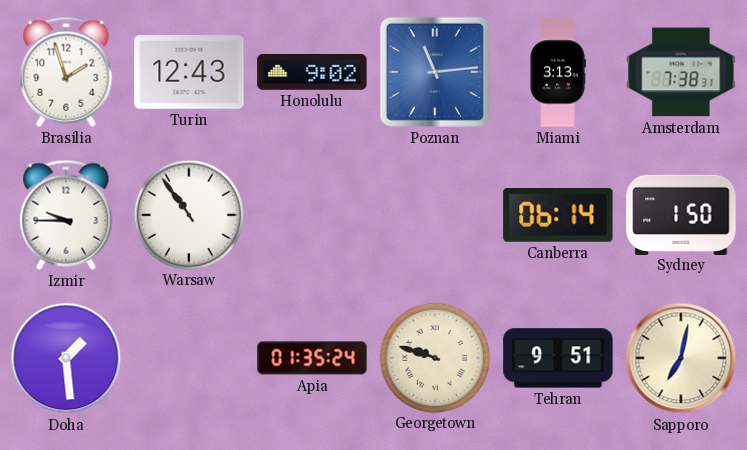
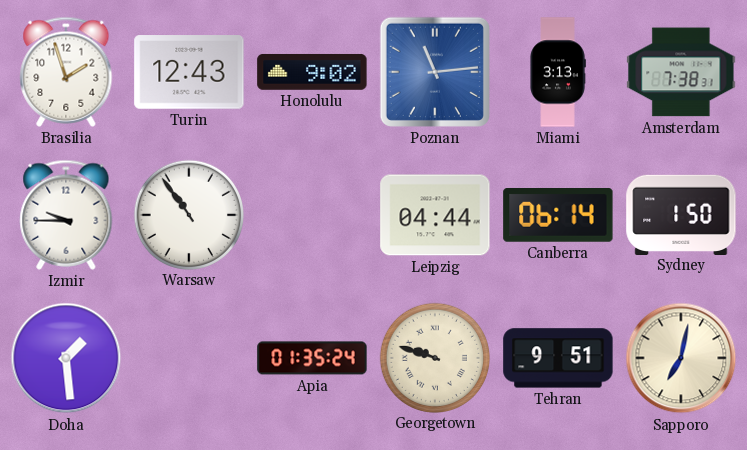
Leipzig: none -> 04:44
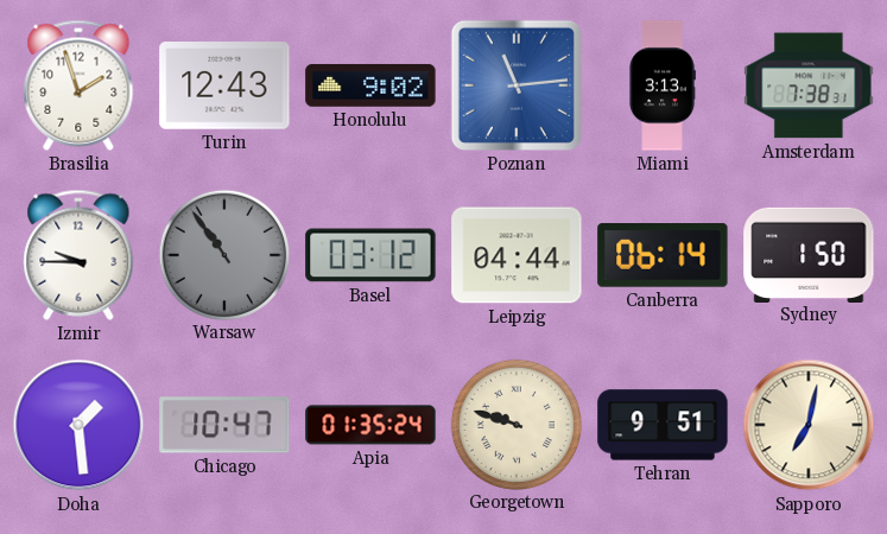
Warsaw dial: white -> grey
Basel: none -> 03:12
Chicago: none -> 10:47
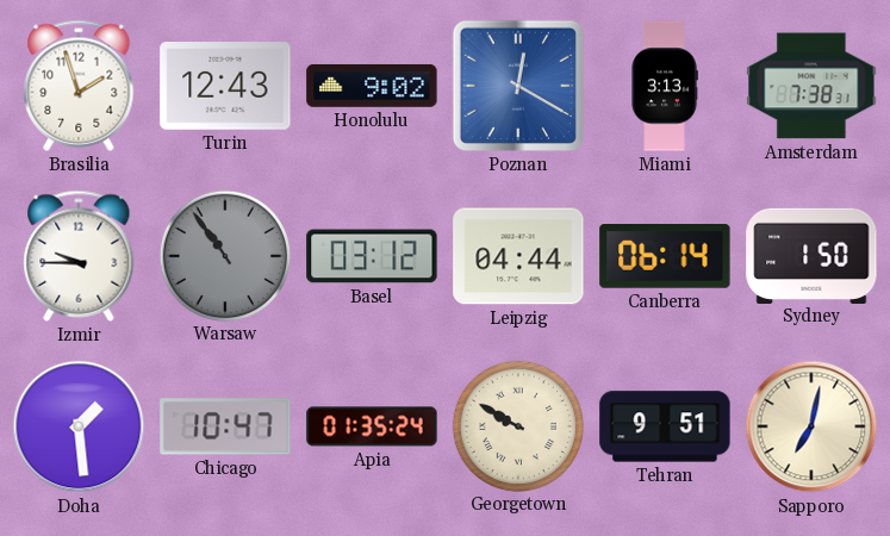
Poznan: 11:14 -> 12:20
Georgetown: 9:48 -> 9:50
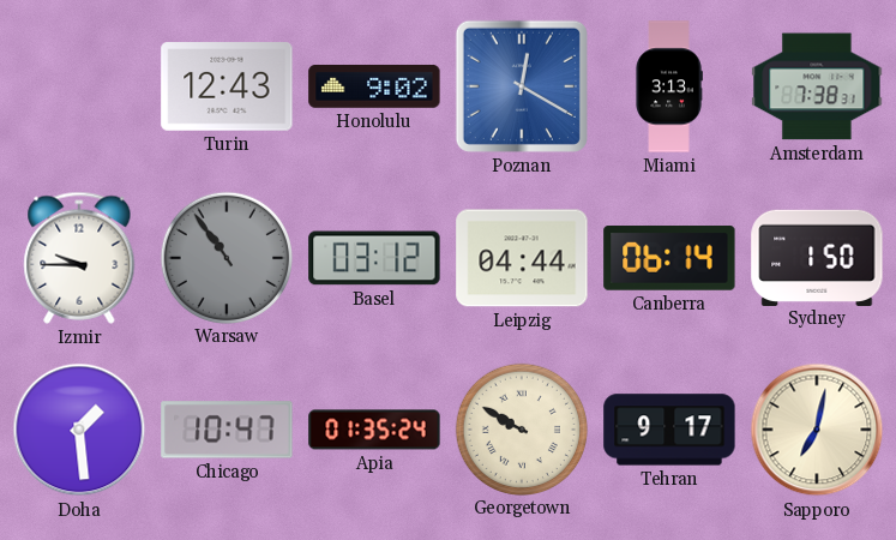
Brasilia: 1:57 -> none
Tehran: 9:51 -> 9:17
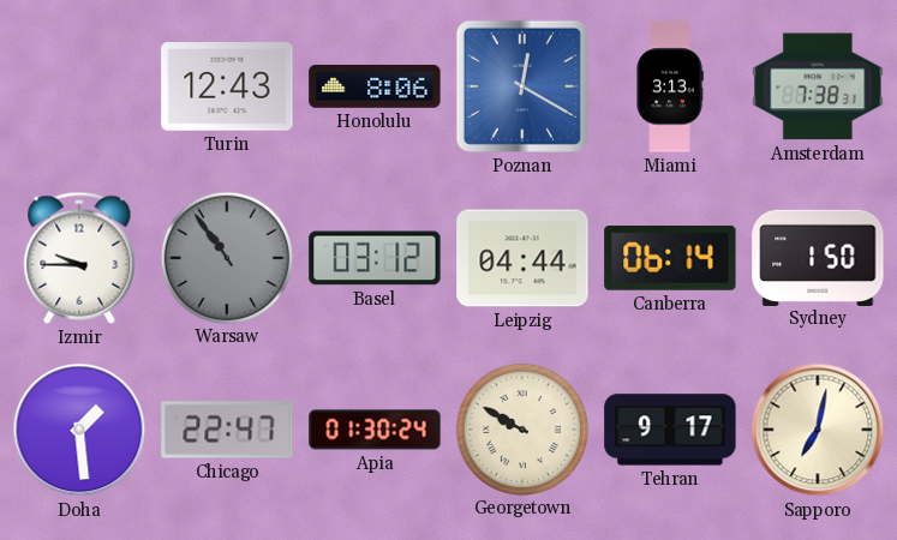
Honolulu: 9:02 -> 8:06
Chicago: 10:47 -> 22:47
Apia: 01:35 -> 01:30
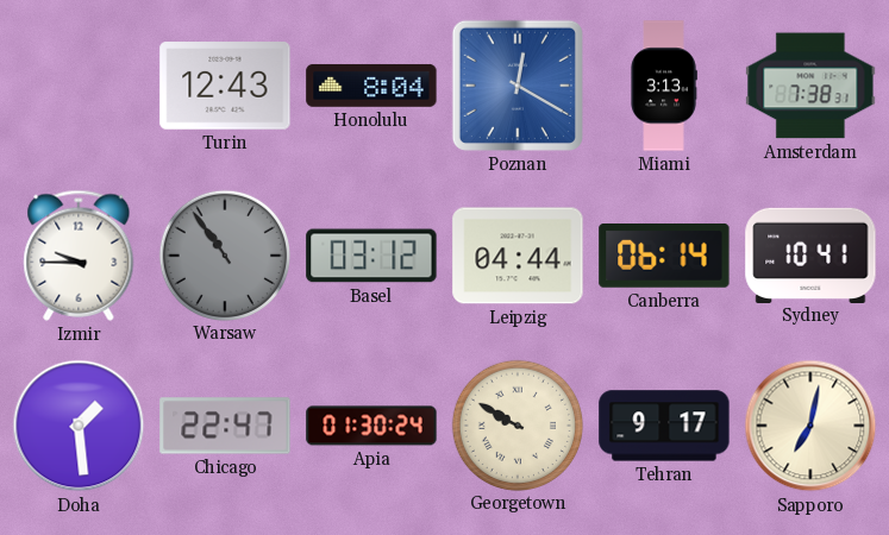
Honolulu: 8:06 -> 8:04
Sydney: 1:50 -> 10:41
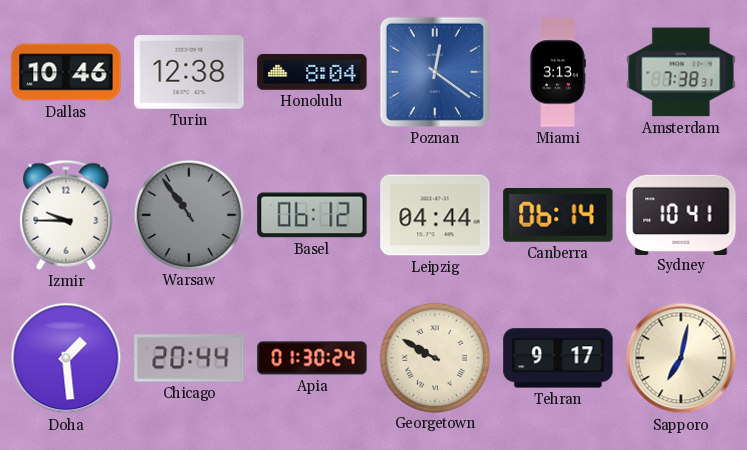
Dallas: none -> 10:46
Turin: 12:43 -> 12:38
Poznan: 12:20 -> 12:21
Basel: 03:12 -> 06:12
Chicago: 22:47 -> 20:44
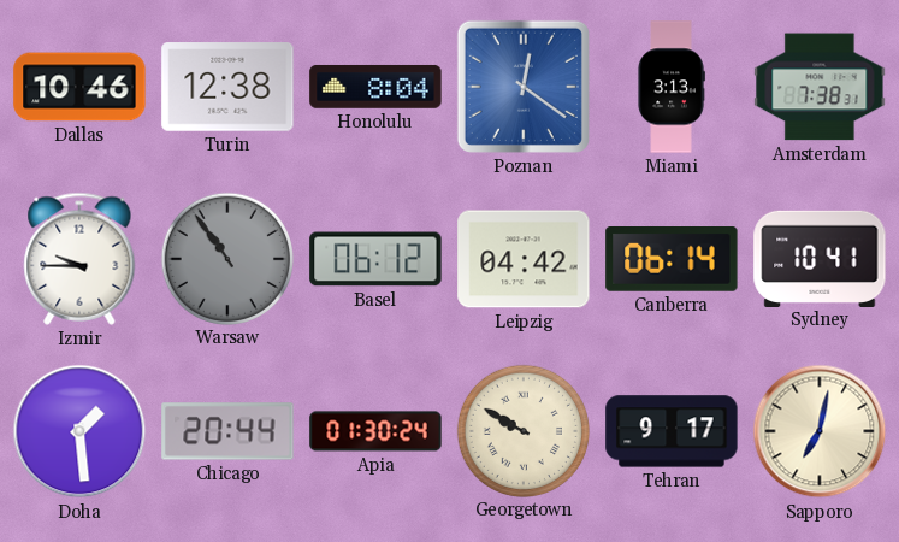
Leipzig: 04:44 -> 04:42
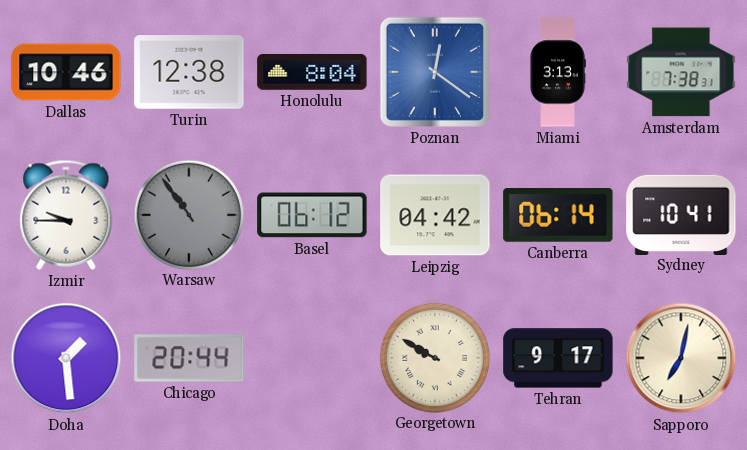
Apia: 01:30 -> none
